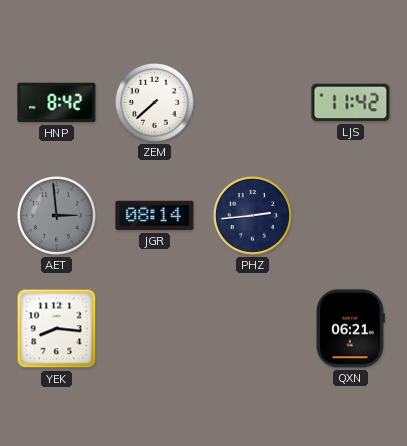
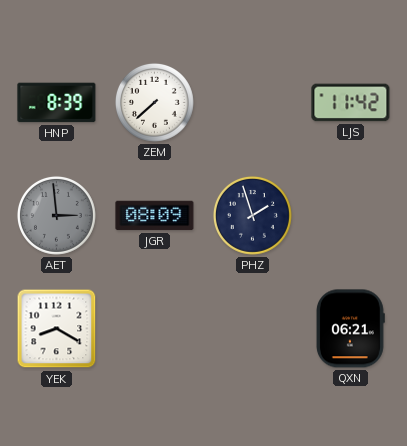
HNP: 8:42 -> 8:39
JGR: 08:14 -> 08:09
PHZ: 2:44 -> 1:57
YEK: 8:16 -> 8:20
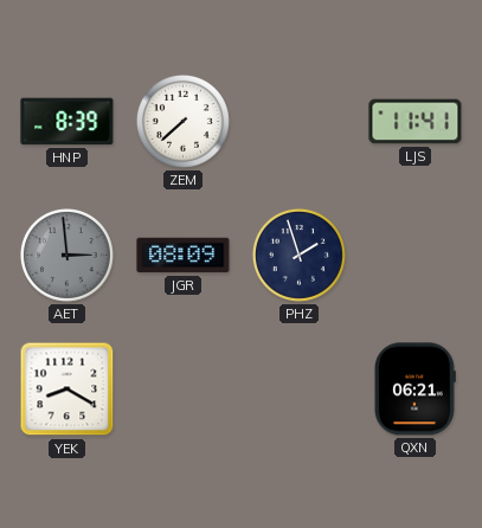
LJS: 11:42 -> 11:41
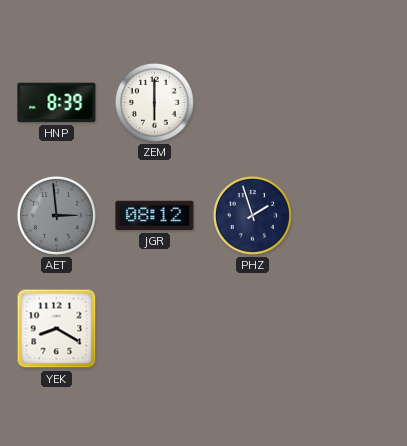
ZEM: 7:38 -> 6:00
LJS: 11:41 -> none
JGR: 08:09 -> 08:12
QXN: 06:21 -> none
